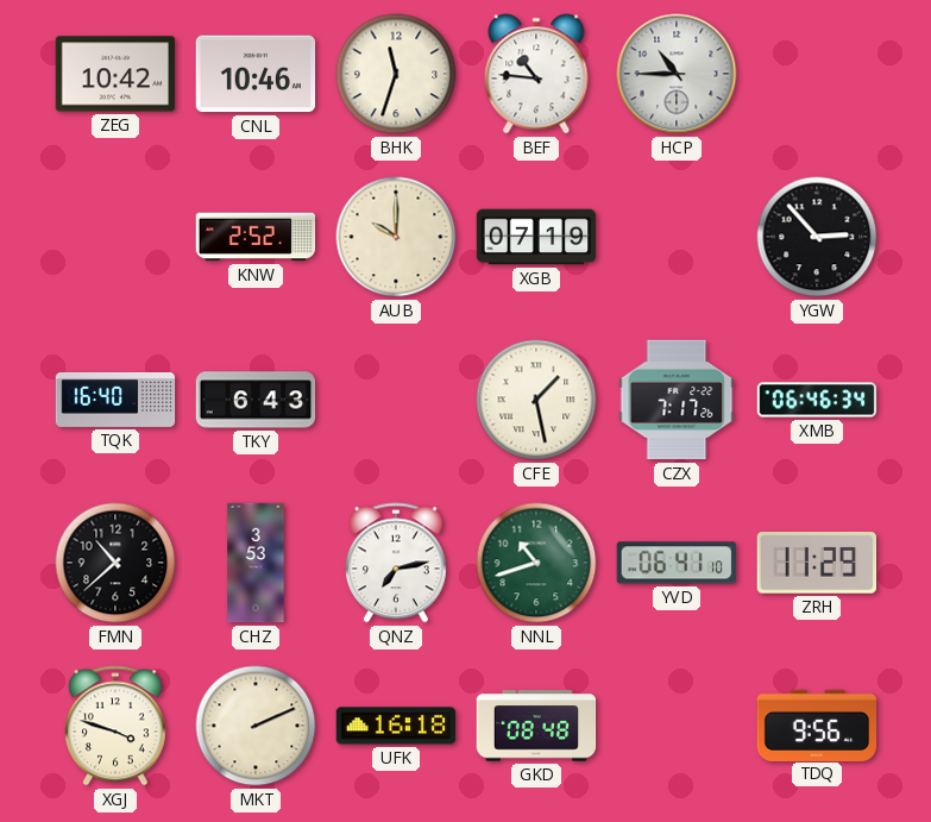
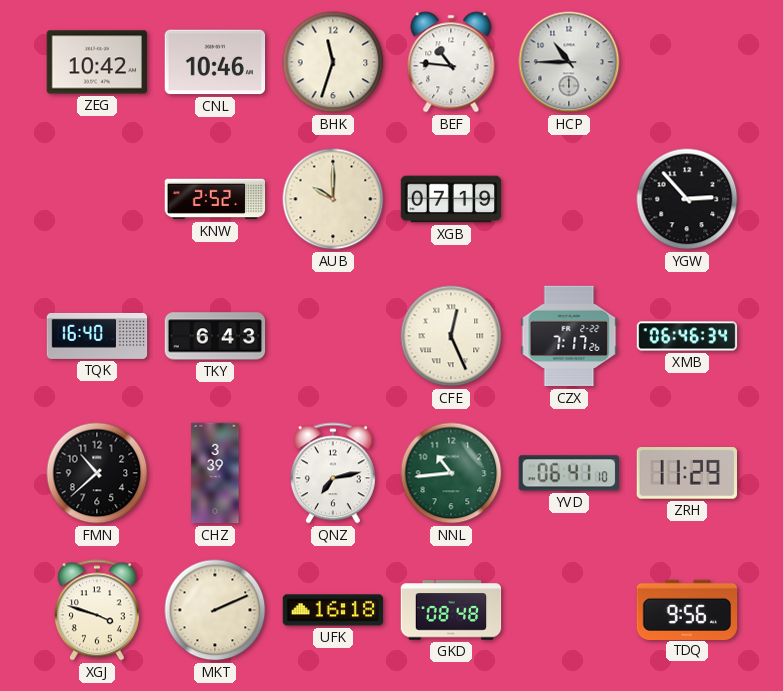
CFE: 1:28 -> 12:26
CHZ: 3:53 -> 3:39
NNL: 10:42 -> 10:44
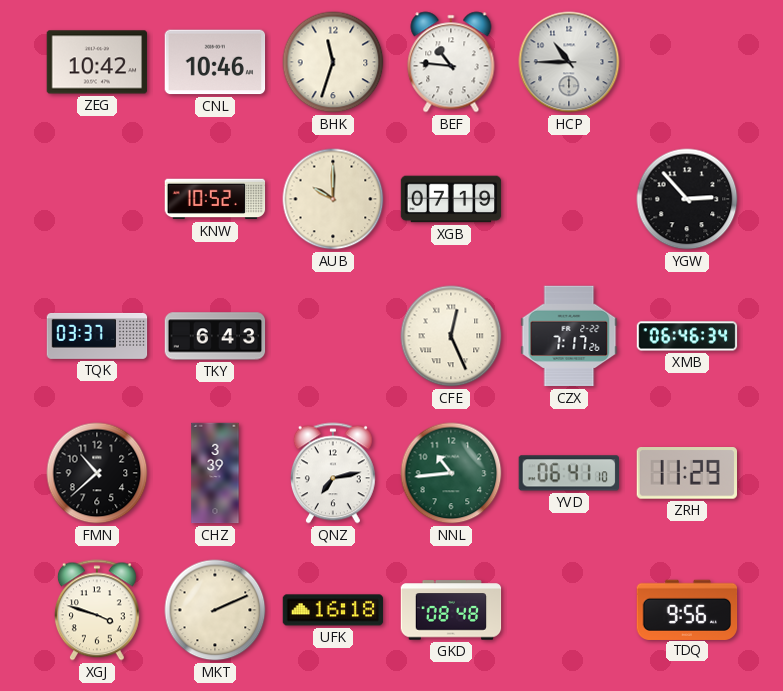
KNW: 2:52 -> 10:52
TQK: 16:40 -> 03:37
